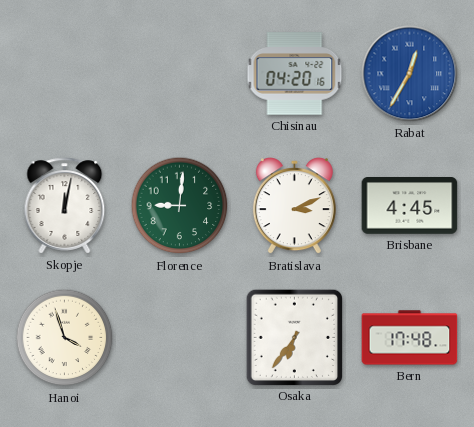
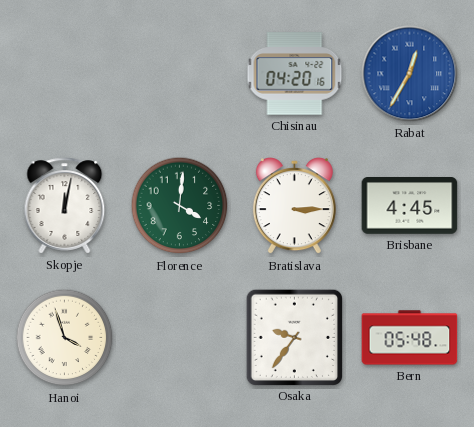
Florence: 9:01 -> 4:01
Bratislava: 3:11 -> 3:15
Osaka: 6:36 -> 9:36
Bern: 17:48 -> 05:48
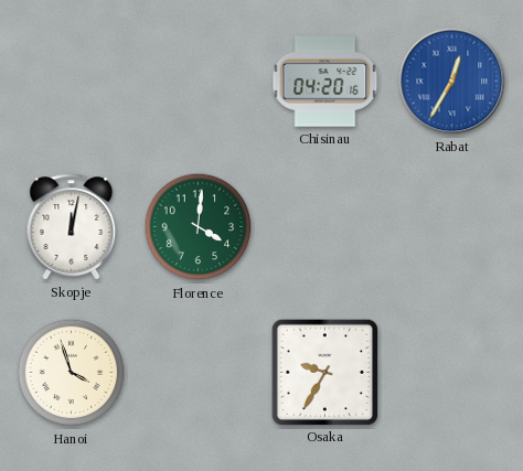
Bratislava: 3:15 -> none
Brisbane: 4:45 -> none
Osaka: 9:36 -> 9:35
Bern: 05:48 -> none
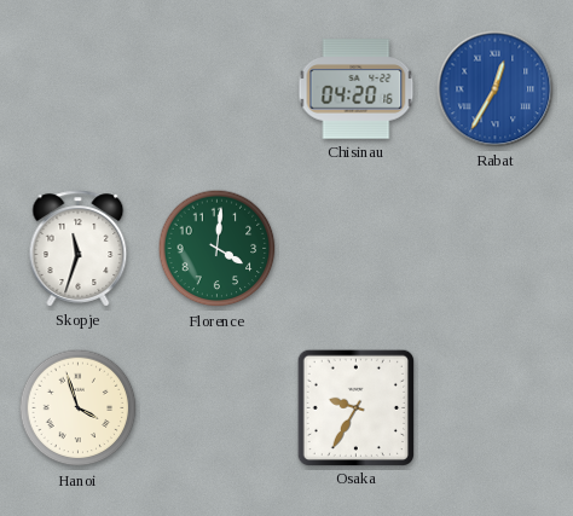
Skopje: 12:02 -> 11:33
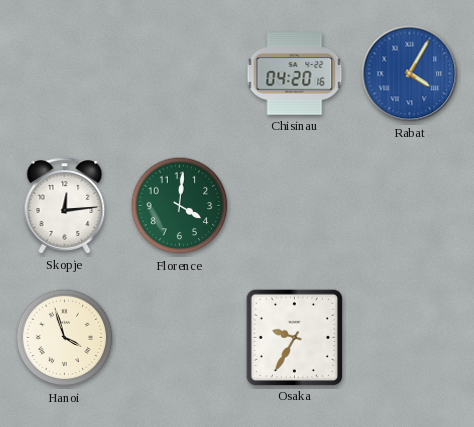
Rabat: 12:35 -> 4:05
Skopje: 11:33 -> 12:14
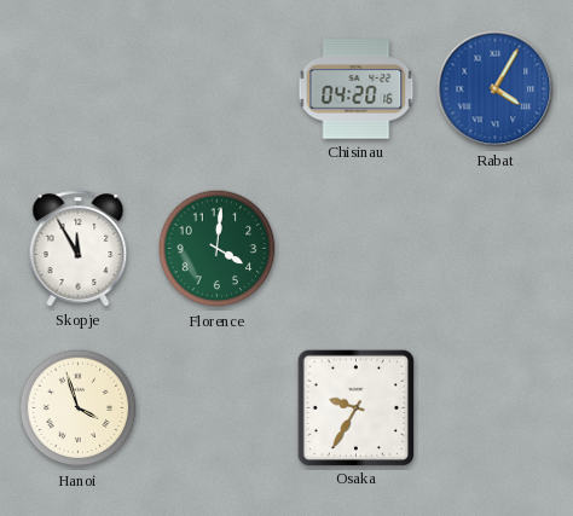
Skopje: 12:14 -> 11:55
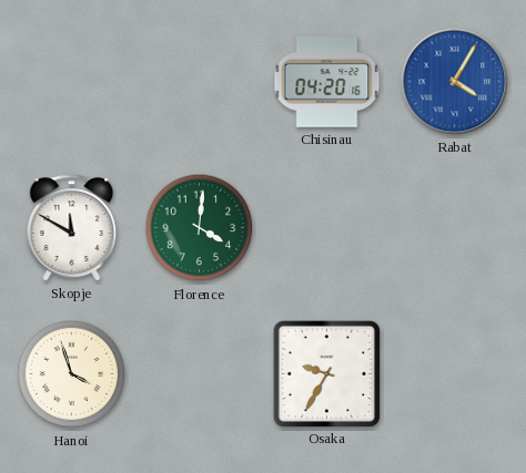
Skopje: 11:55 -> 11:50
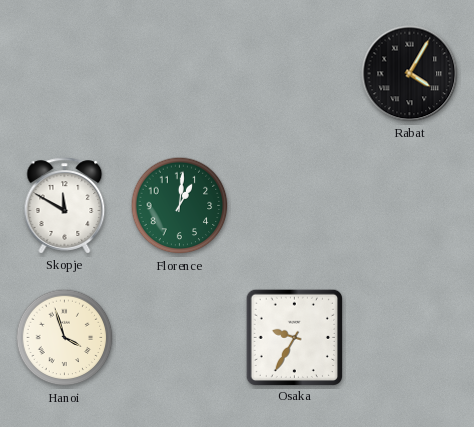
Chisinau: 04:20 -> none
Rabat dial: blue -> black
Florence: 4:01 -> 1:01
